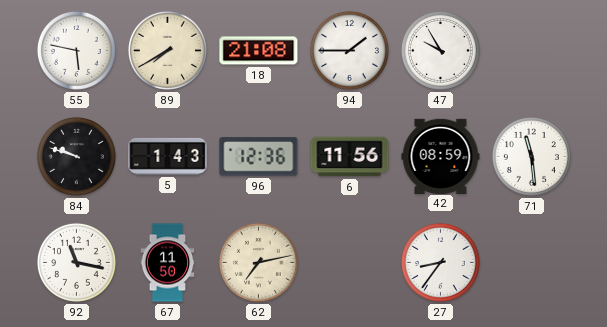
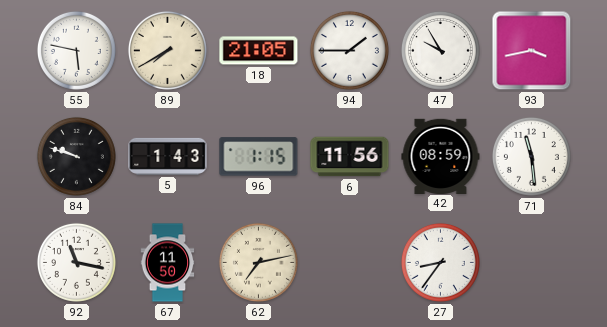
18: 21:08 -> 21:05
93: none -> 3:43
96: 12:36 -> 1:15
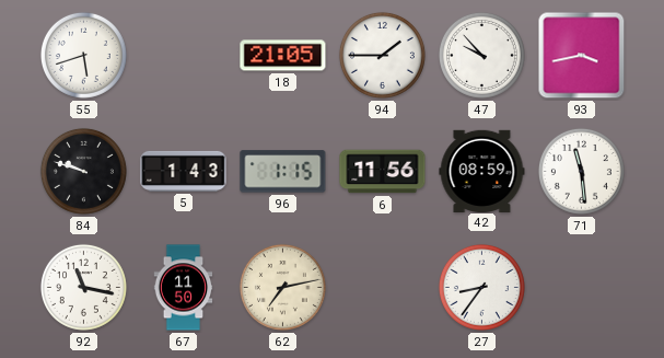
55: 5:47 -> 5:42
89: 7:40 -> none
47: 9:55 -> 9:53
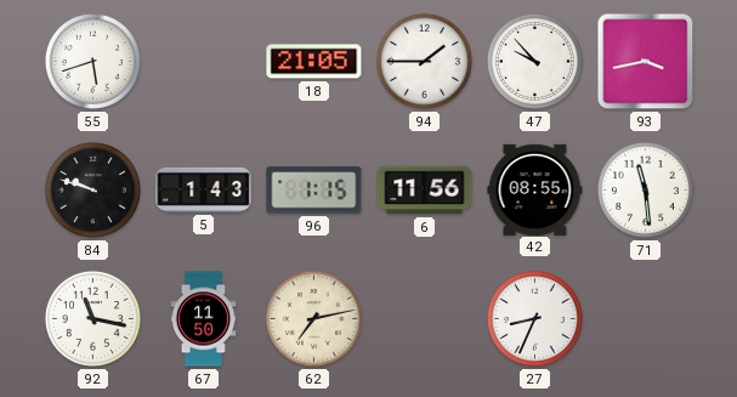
42: 08:59 -> 08:55
27: 8:36 -> 8:34
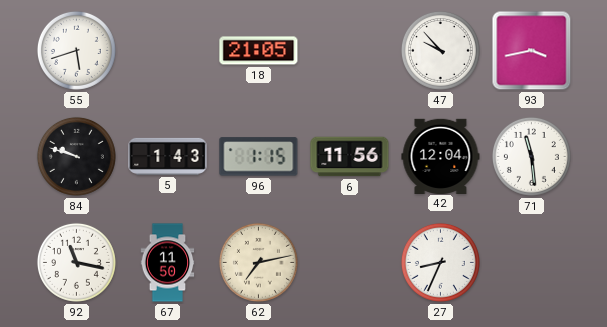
94: 1:45 -> none
42: 08:55 -> 12:04
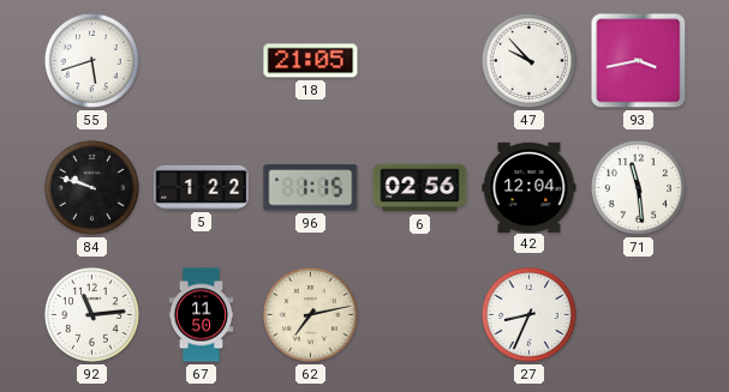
5: 1:43 -> 1:22
6: 11:56 -> 02:56
92: 11:17 -> 11:14
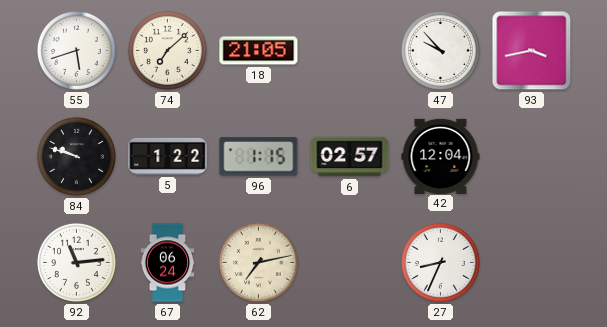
74: none -> 7:08
6: 02:56 -> 02:57
71: 11:29 -> none
67: 11:50 -> 06:24
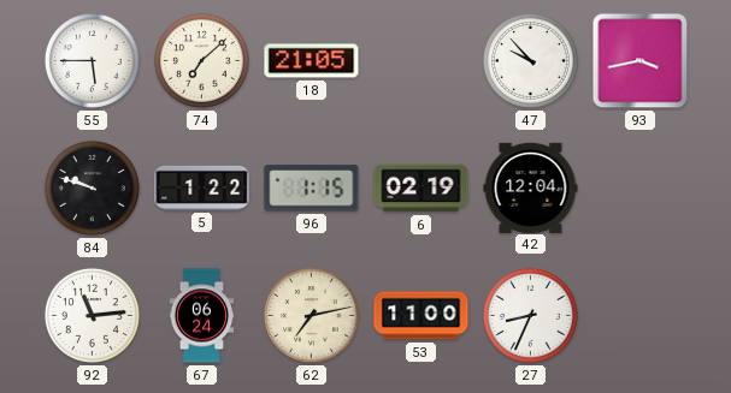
55: 5:42 -> 5:45
6: 02:57 -> 02:19
53: none -> 11:00
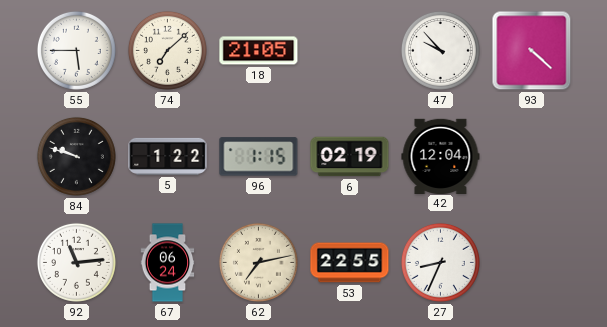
93: 3:43 -> 4:22
53: 11:00 -> 22:55
